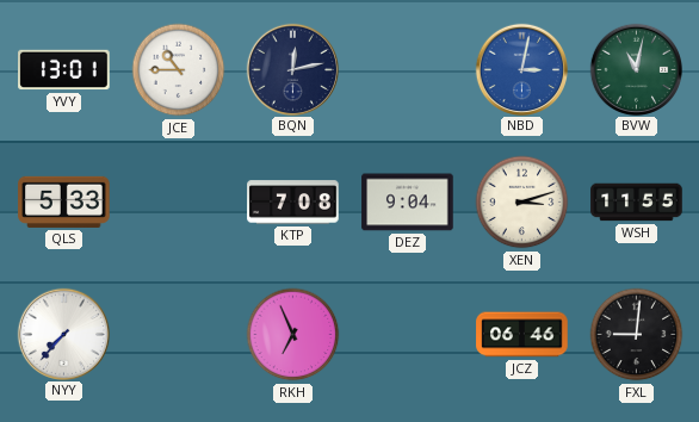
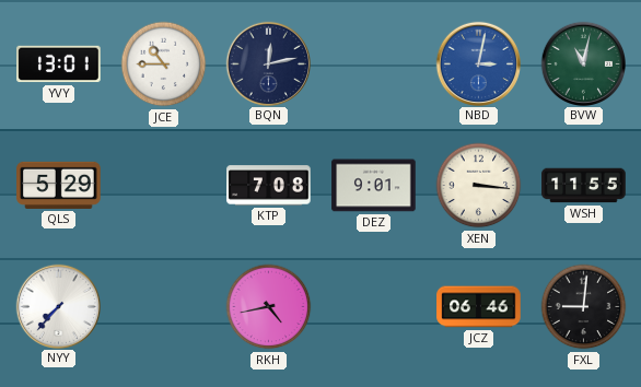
QLS: 5:33 -> 5:29
DEZ: 9:04 -> 9:01
XEN: 3:12 -> 3:16
RKH: 6:56 -> 4:43
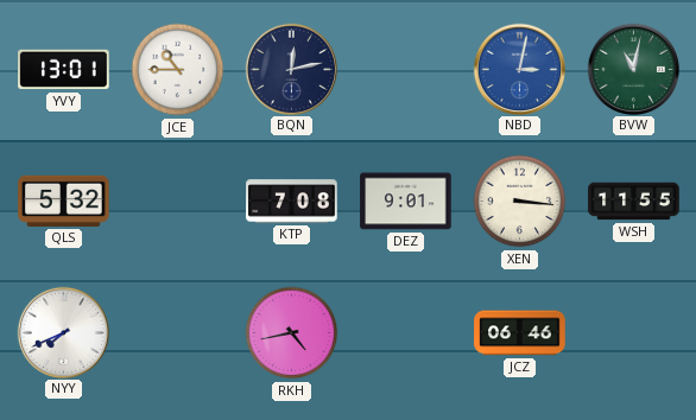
QLS: 5:29 -> 5:32
NYY: 7:37 -> 7:41
FXL: 9:01 -> none
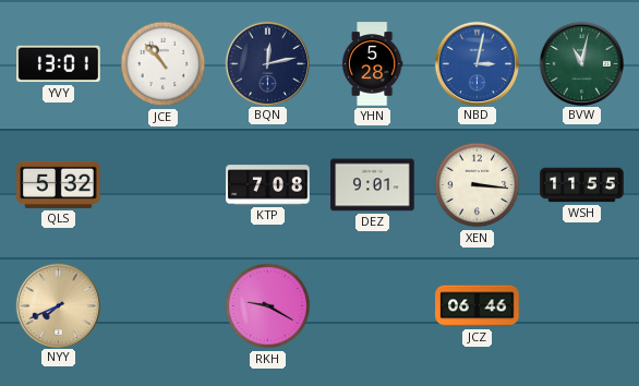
JCE: 10:45 -> 10:53
YHN: none -> 5:28
NYY dial: white -> champagne
RKH: 4:43 -> 9:20
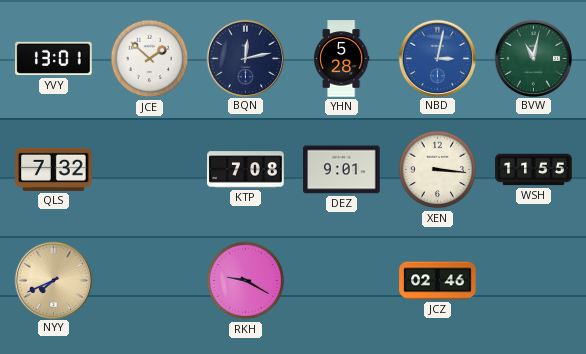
JCE: 10:53 -> 1:52
QLS: 5:32 -> 7:32
JCZ: 06:46 -> 02:46
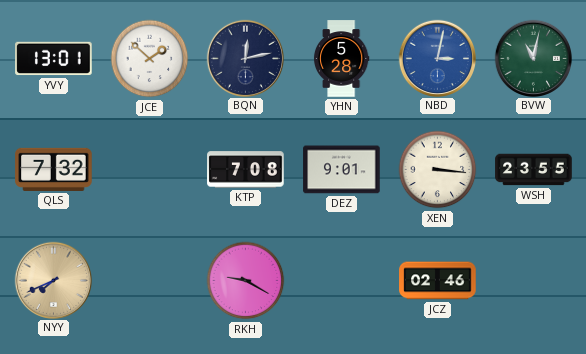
WSH: 11:55 -> 23:55
